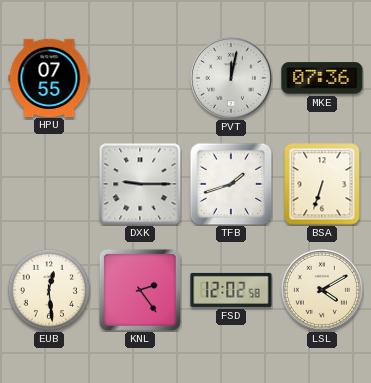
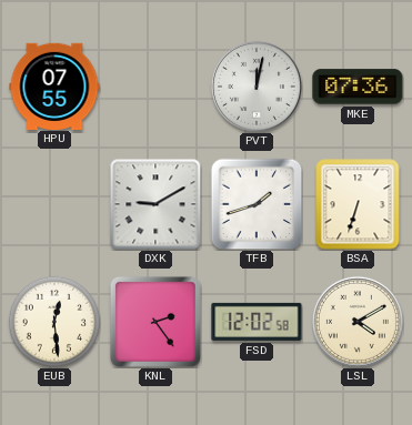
DXK: 9:15 -> 9:10
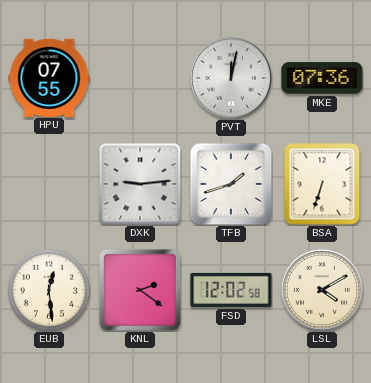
DXK: 9:10 -> 9:14
KNL: 2:24 -> 2:21
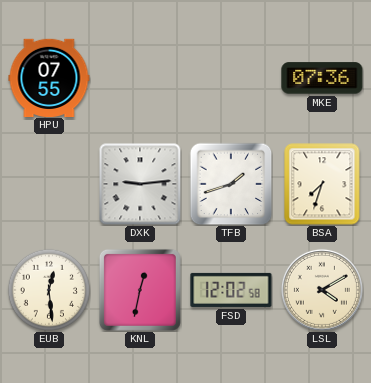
PVT: 12:02 -> none
BSA: 6:33 -> 7:33
KNL: 2:21 -> 12:32
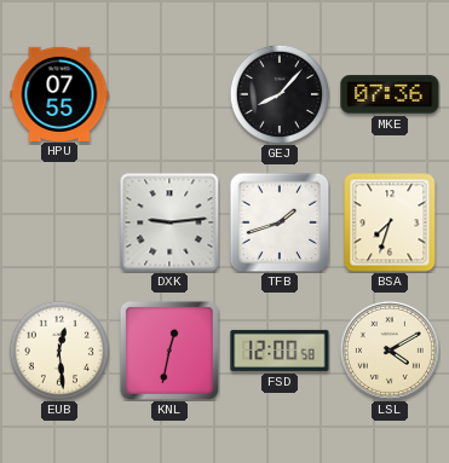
GEJ: none -> 8:07
FSD: 12:02 -> 12:00
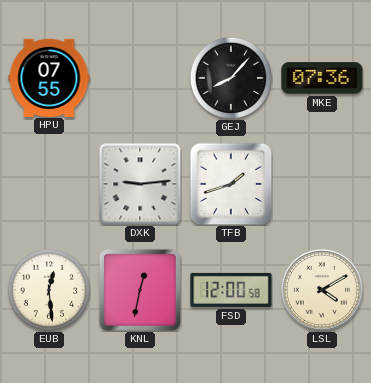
BSA: 7:33 -> none
